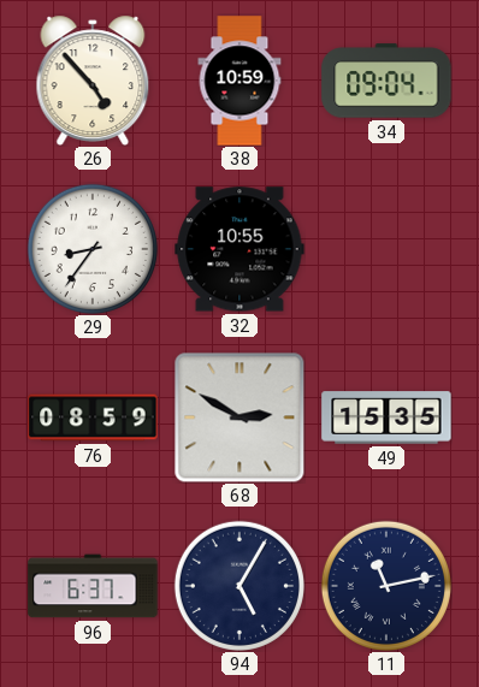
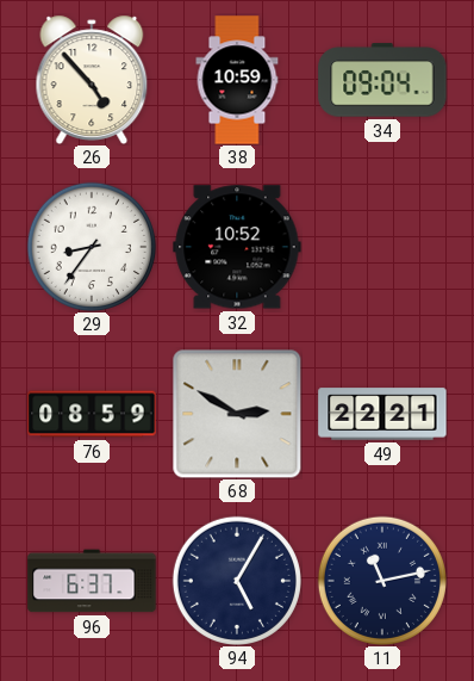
32: 10:55 -> 10:52
49: 15:35 -> 22:21
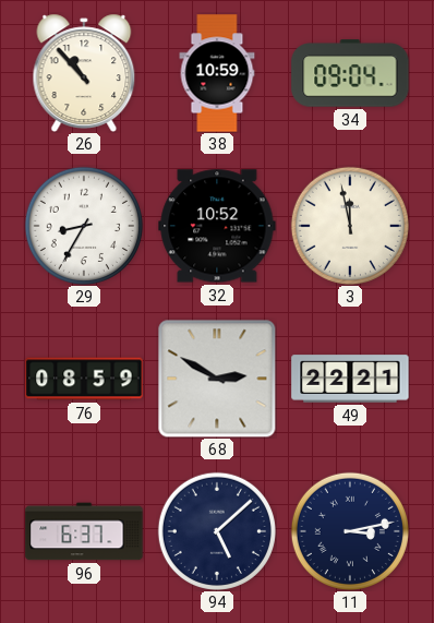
26: 4:53 -> 10:53
29: 8:36 -> 8:35
3: none -> 11:58
94: 5:05 -> 5:08
11: 11:13 -> 3:13
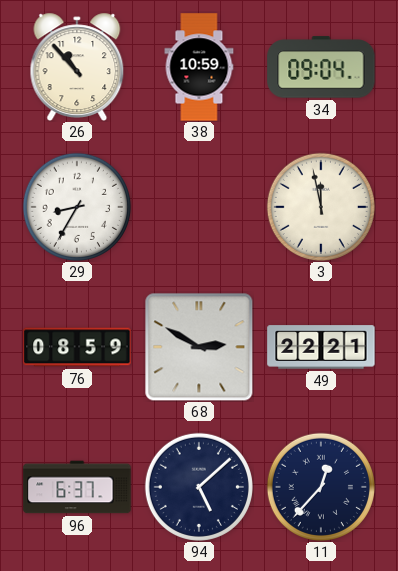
32: 10:52 -> none
11: 3:13 -> 12:37
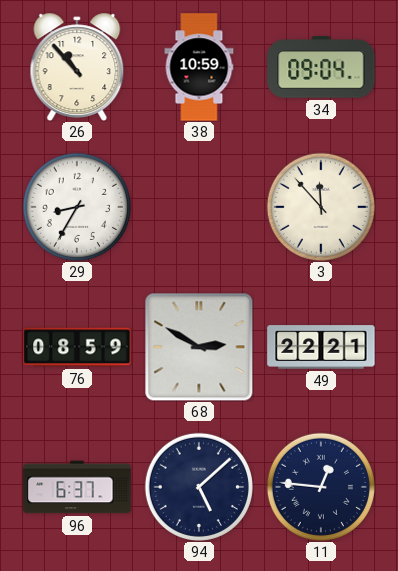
3: 11:58 -> 11:53
11: 12:37 -> 12:46
